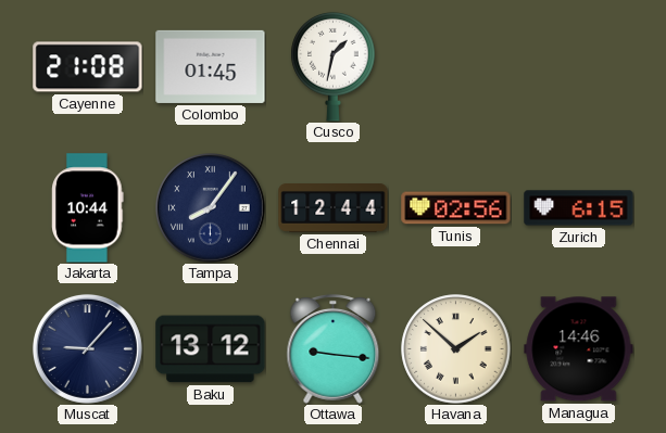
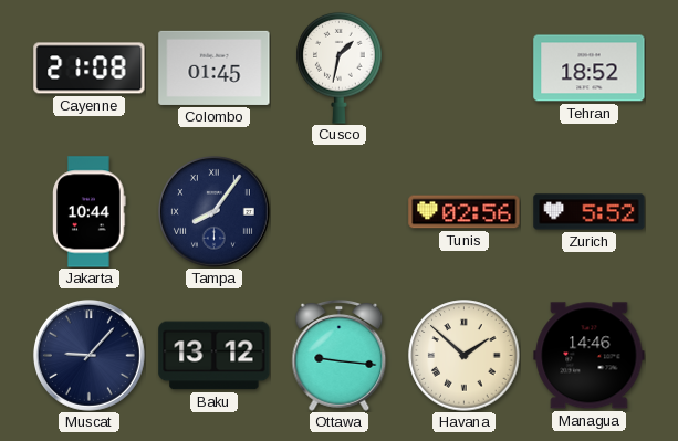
Tehran: none -> 18:52
Chennai: 12:44 -> none
Zurich: 6:15 -> 5:52
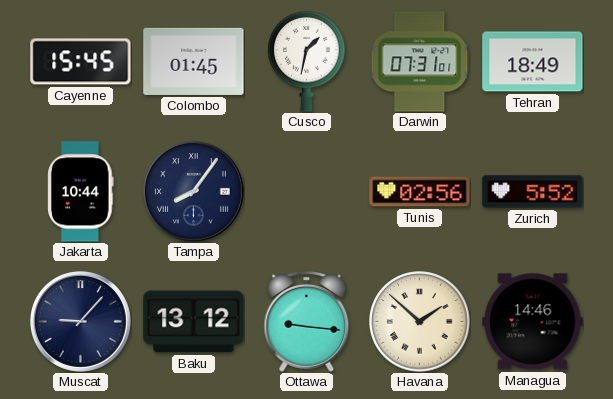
Cayenne: 21:08 -> 15:45
Darwin: none -> 07:31
Tehran: 18:52 -> 18:49
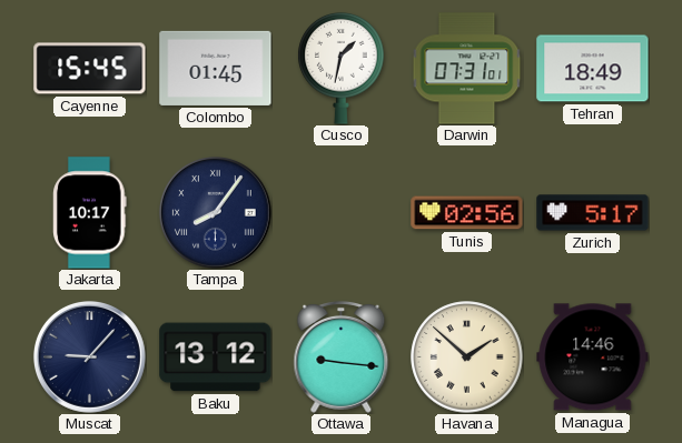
Jakarta: 10:44 -> 10:17
Zurich: 5:52 -> 5:17
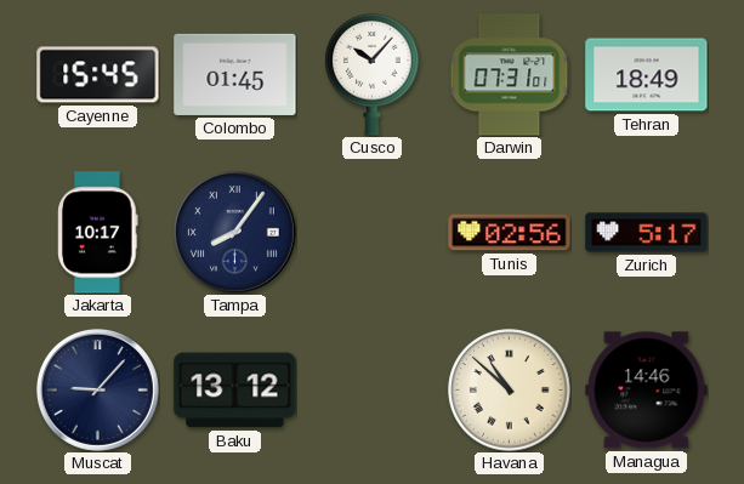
Cusco: 1:32 -> 10:07
Ottawa: 9:16 -> none
Havana: 1:52 -> 10:52
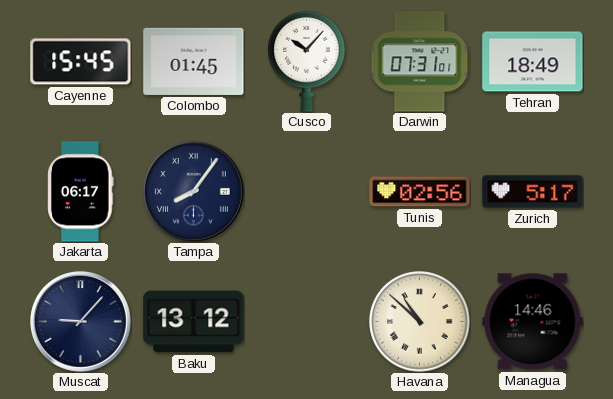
Jakarta: 10:17 -> 06:17
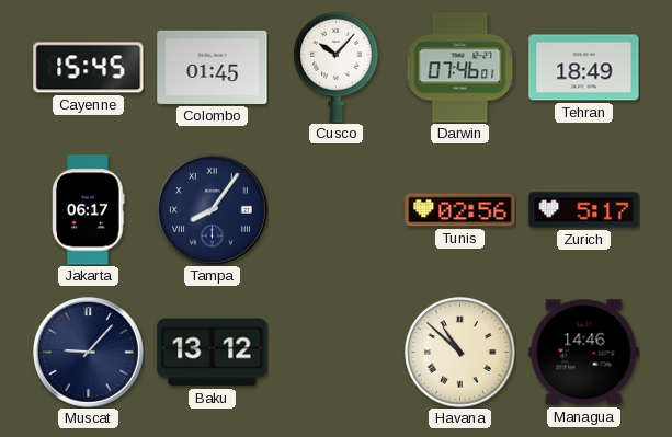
Darwin: 07:31 -> 07:46
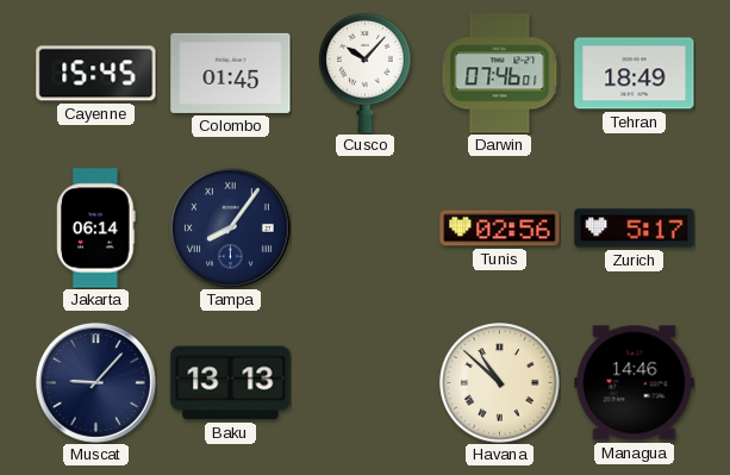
Jakarta: 06:17 -> 06:14
Baku: 13:12 -> 13:13
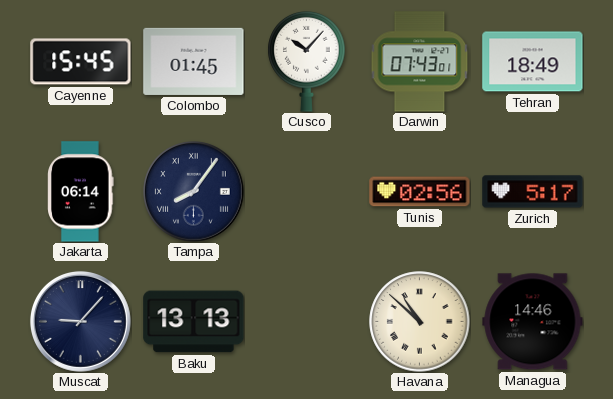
Darwin: 07:46 -> 07:43
